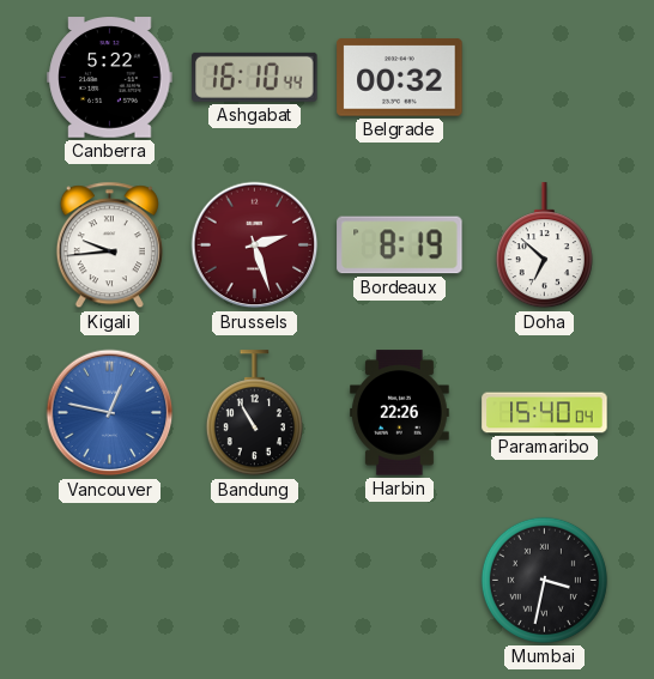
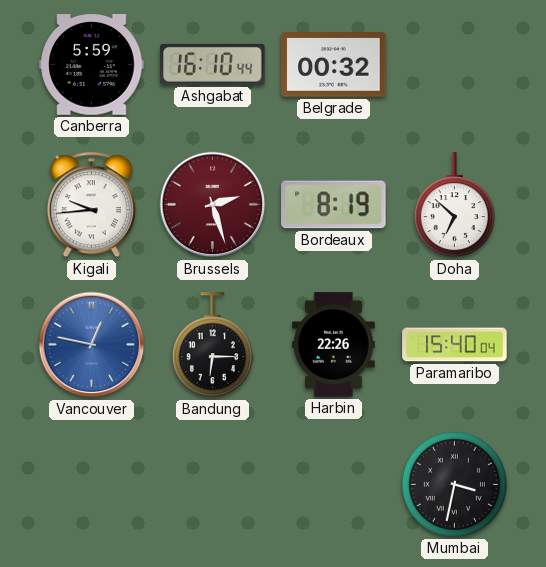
Canberra: 5:22 -> 5:59
Bandung: 10:55 -> 6:15
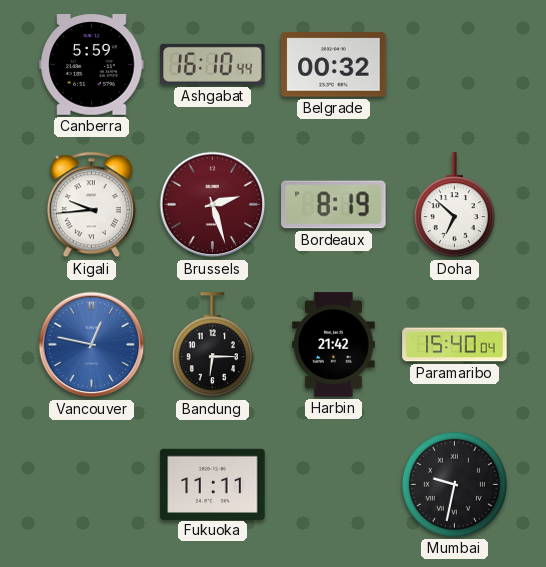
Harbin: 22:26 -> 21:42
Fukuoka: none -> 11:11
Mumbai: 3:32 -> 9:32
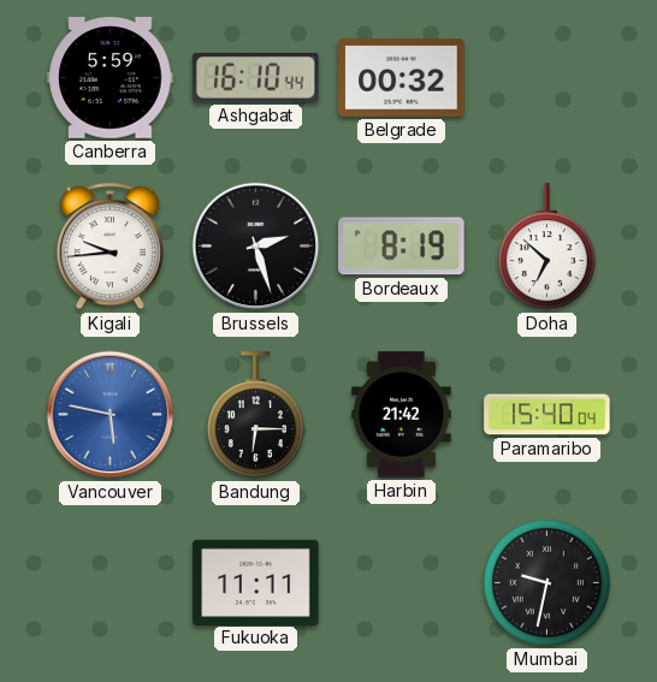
Brussels dial: burgundy -> black
Vancouver: 12:47 -> 5:47
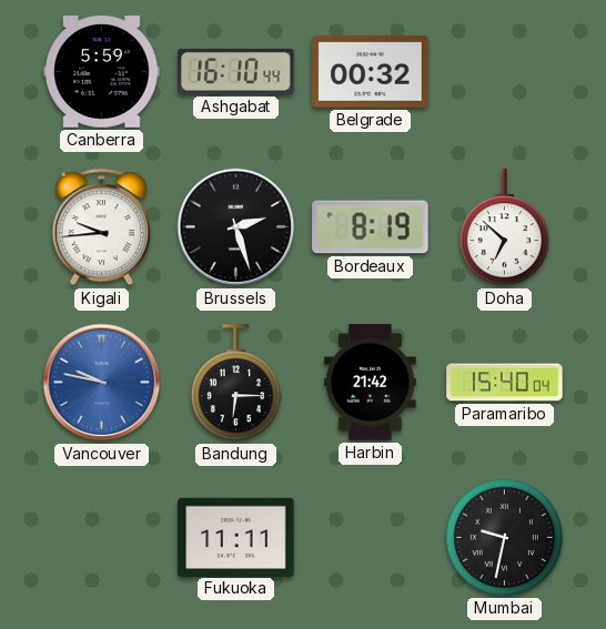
Vancouver: 5:47 -> 9:47
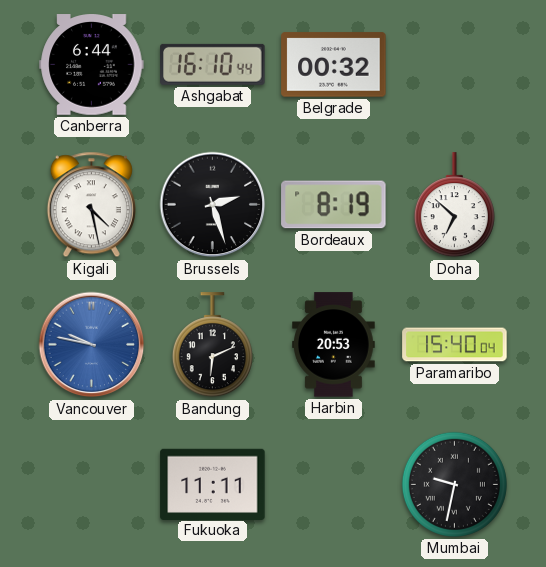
Canberra: 5:59 -> 6:44
Kigali: 9:44 -> 4:28
Bandung: 6:15 -> 6:11
Harbin: 21:42 -> 20:53
